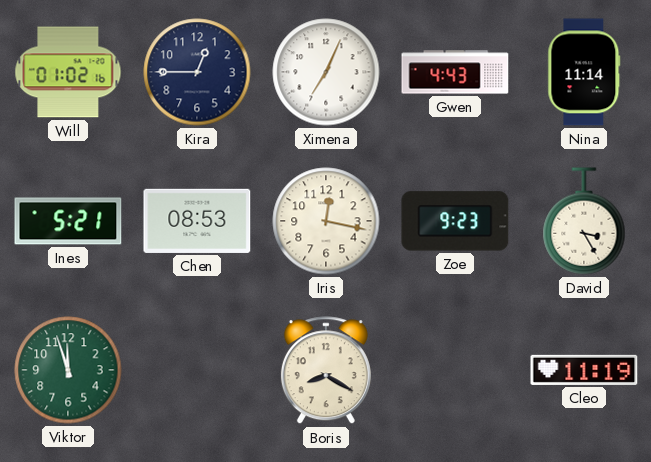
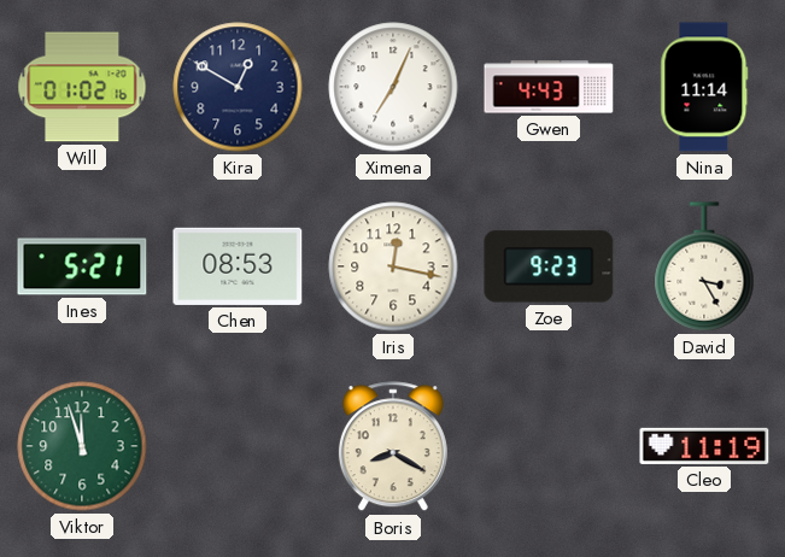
Kira: 12:45 -> 12:50
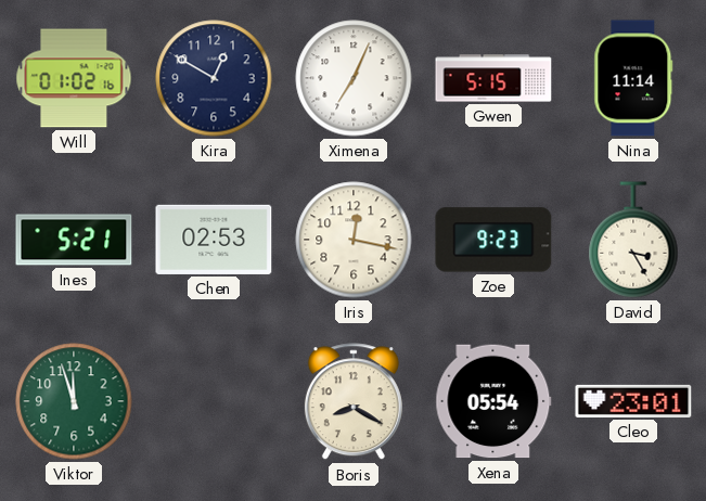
Gwen: 4:43 -> 5:15
Chen: 08:53 -> 02:53
Xena: none -> 05:54
Cleo: 11:19 -> 23:01
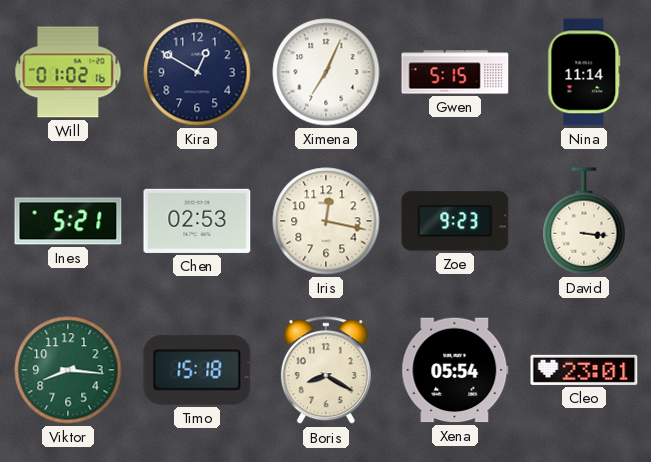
David: 3:25 -> 3:16
Viktor: 11:57 -> 8:16
Timo: none -> 15:18
